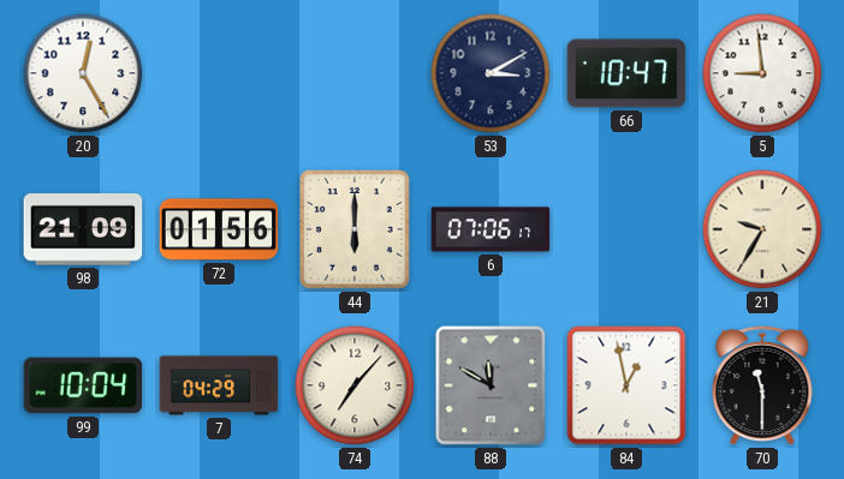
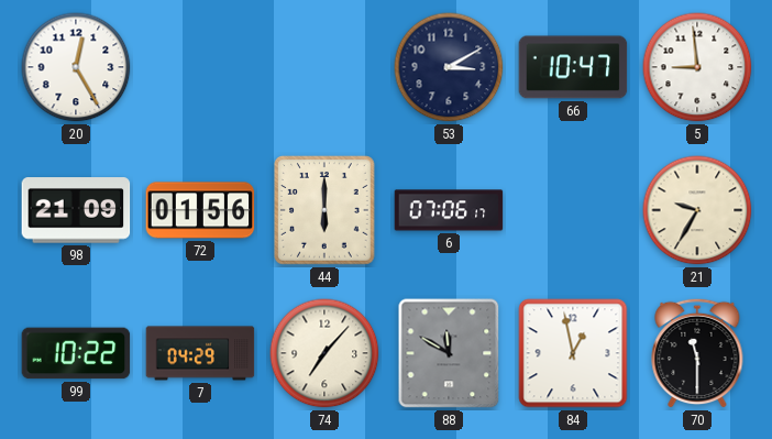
99: 10:04 -> 10:22
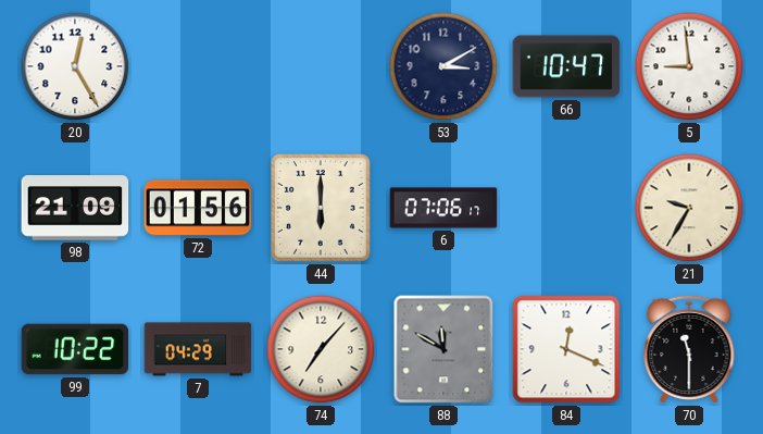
84: 12:58 -> 12:19
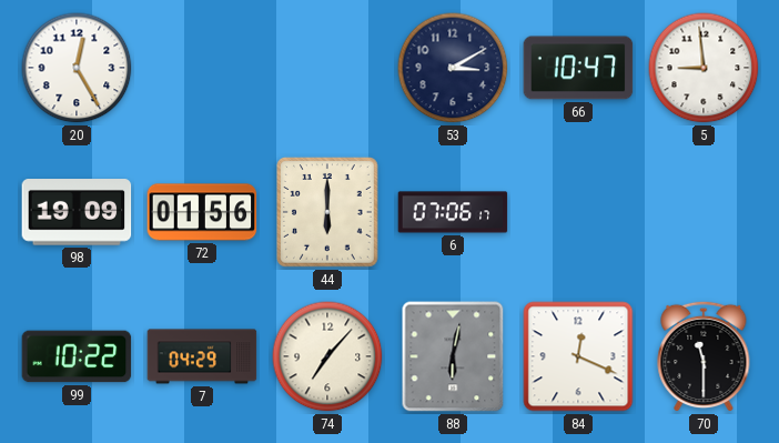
98: 21:09 -> 19:09
21: 9:35 -> none
88: 11:50 -> 6:02
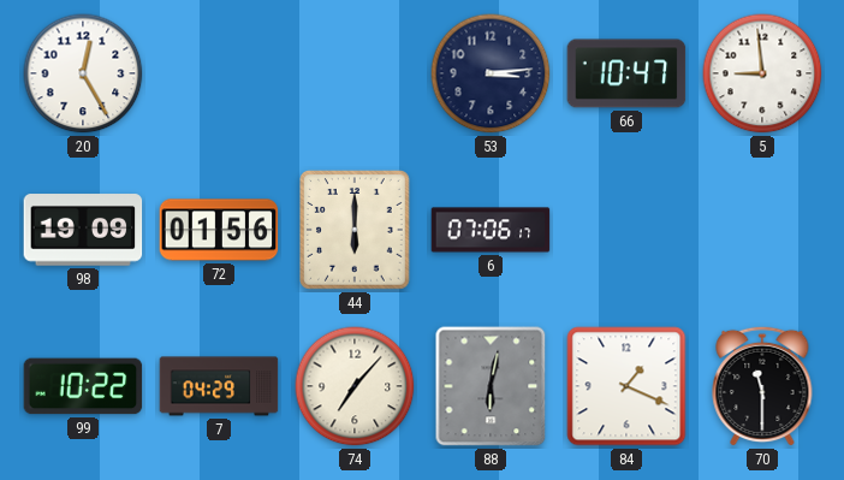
53: 3:10 -> 3:14
84: 12:19 -> 1:19
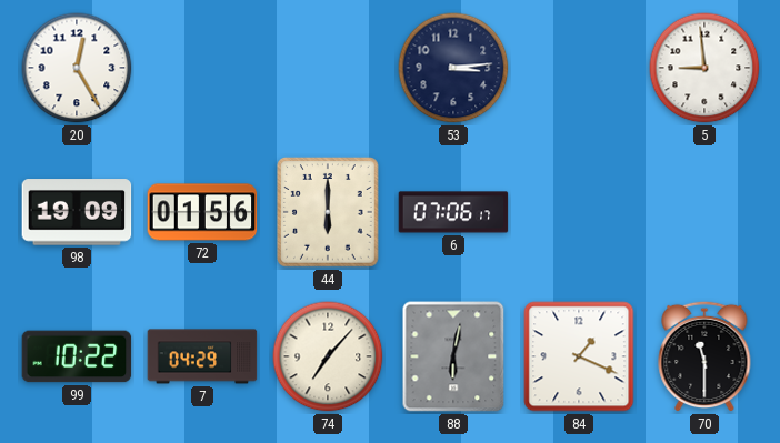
66: 10:47 -> none
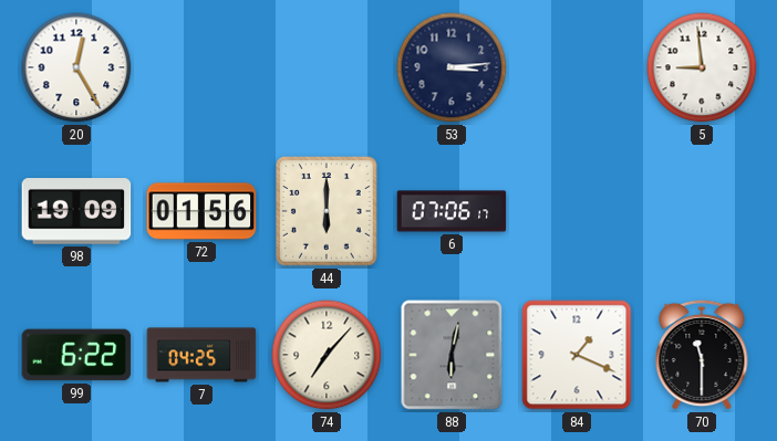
99: 10:22 -> 6:22
7: 04:29 -> 04:25
